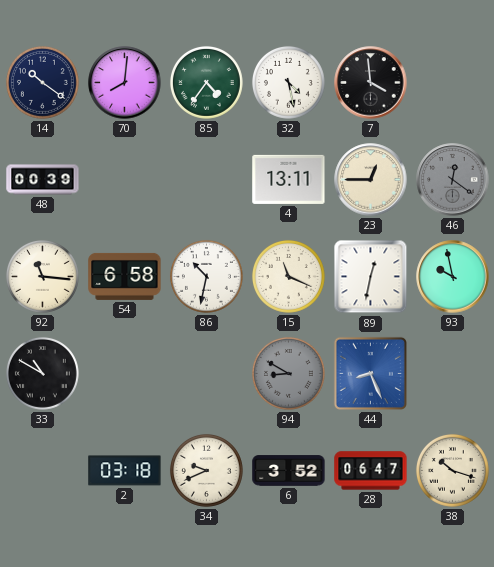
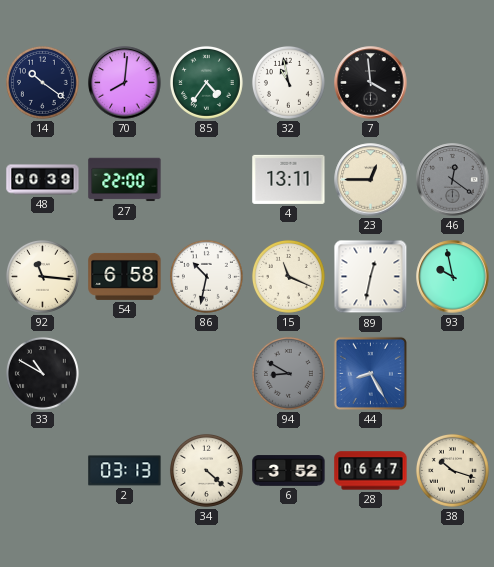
32: 4:28 -> 10:58
27: none -> 22:00
44: 8:26 -> 8:25
2: 03:18 -> 03:13
34: 9:41 -> 4:22
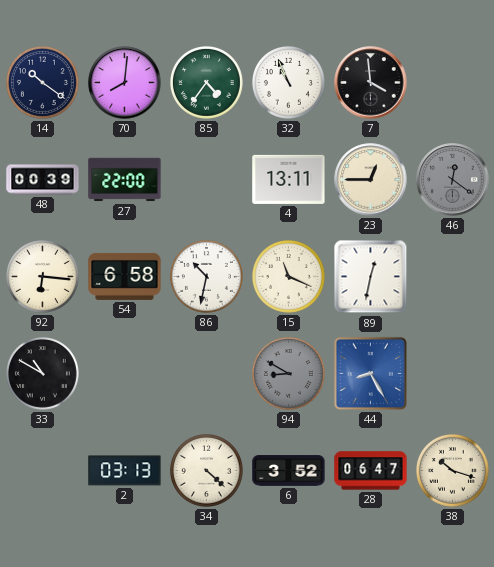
32: 10:58 -> 10:56
92: 11:16 -> 6:16
93: 9:58 -> none
